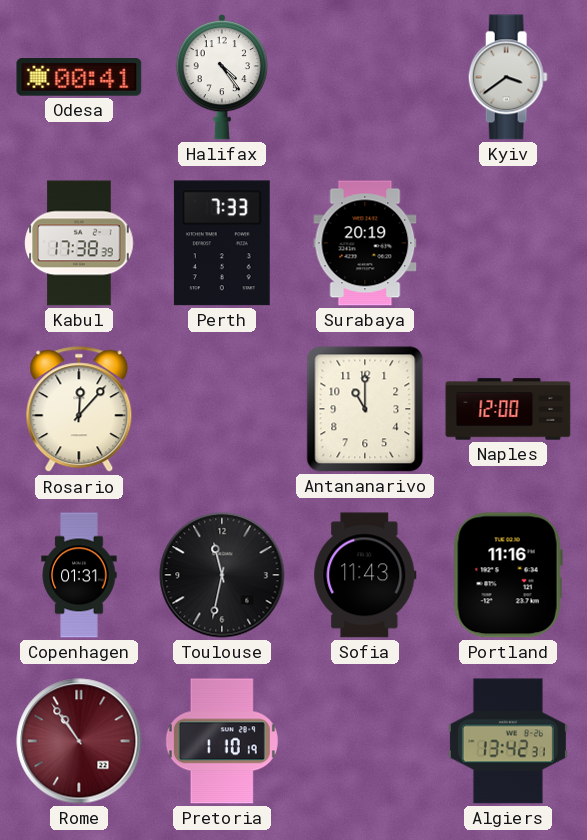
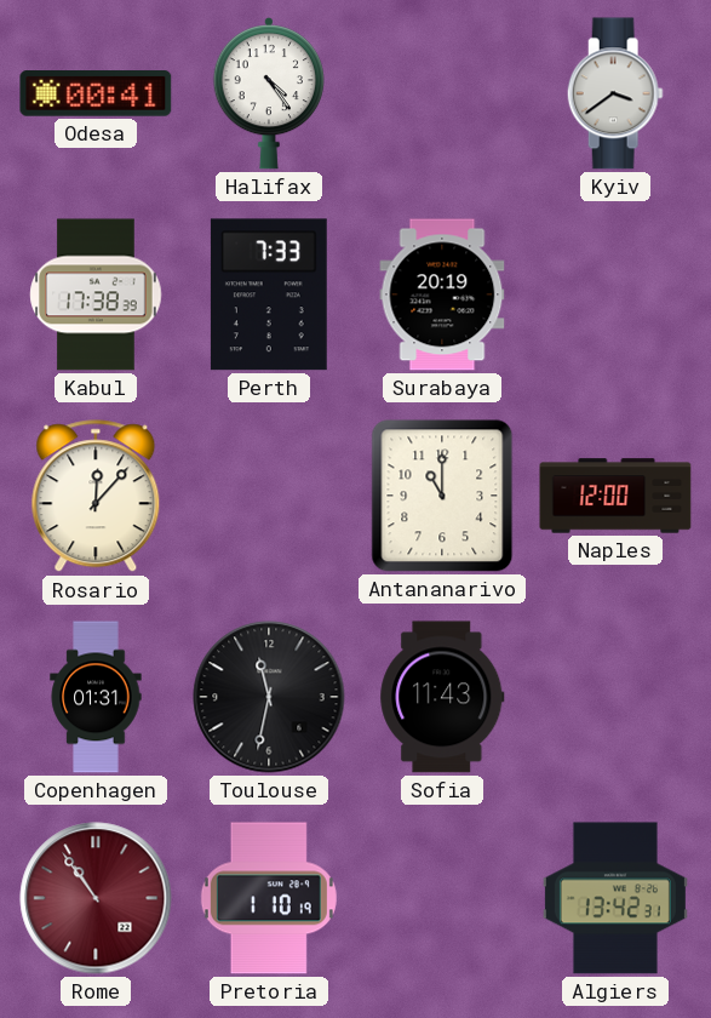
Portland: 11:16 -> none
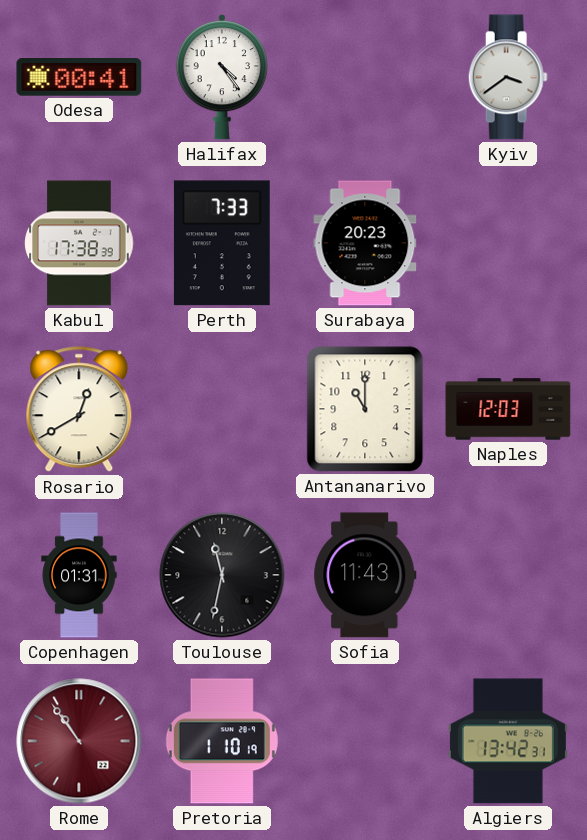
Surabaya: 20:19 -> 20:23
Rosario: 12:07 -> 12:40
Naples: 12:00 -> 12:03
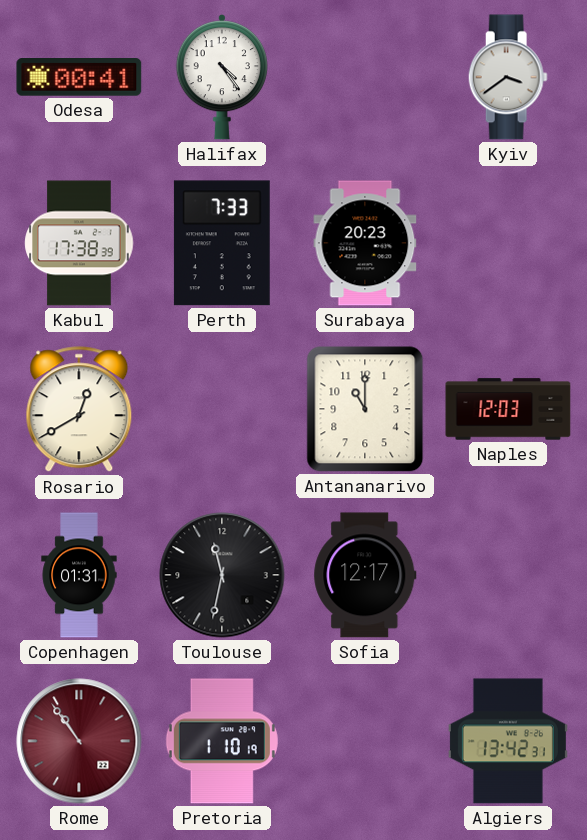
Sofia: 11:43 -> 12:17
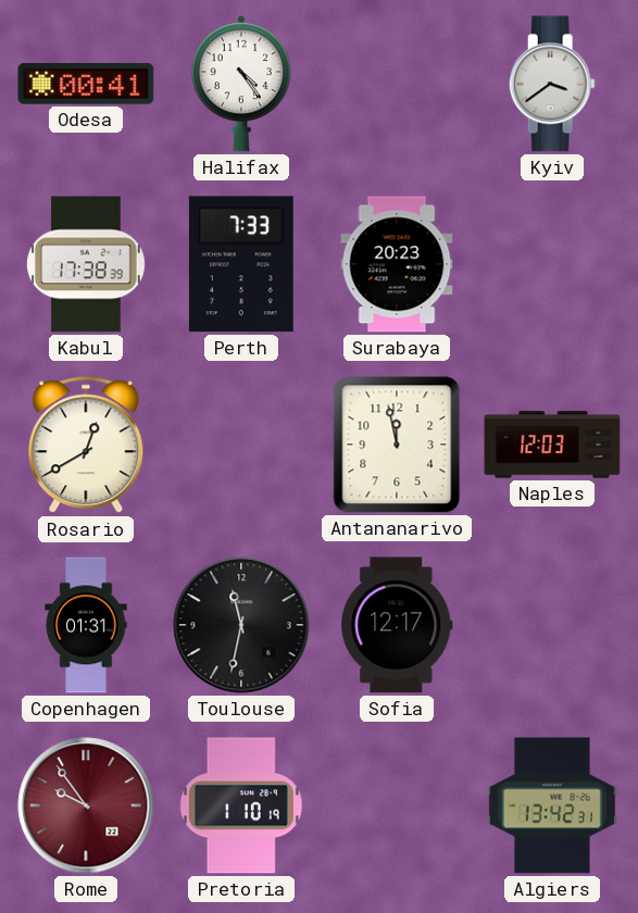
Antananarivo: 11:00 -> 11:58
Rome: 10:54 -> 9:54
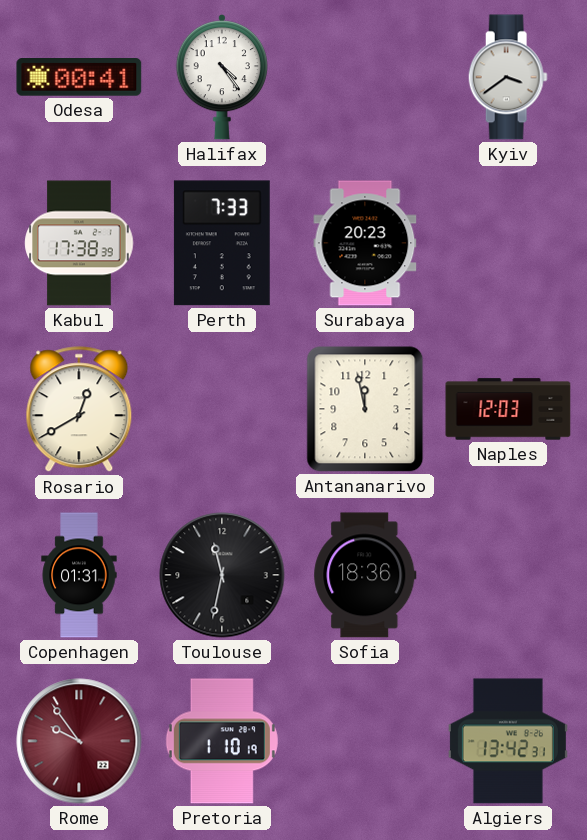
Sofia: 12:17 -> 18:36
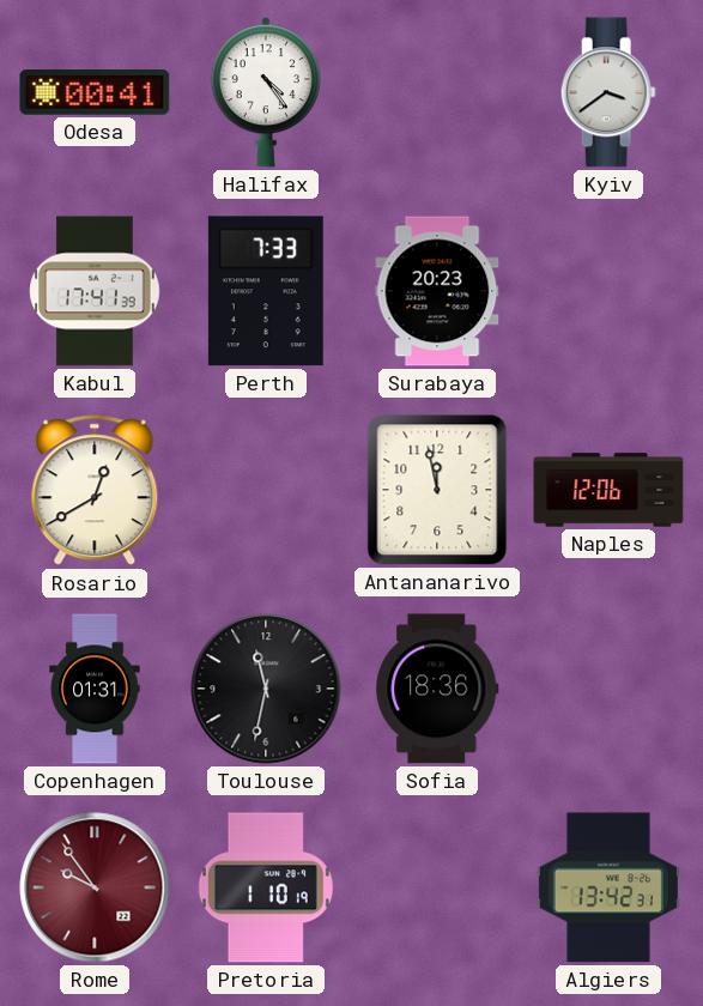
Kabul: 17:38 -> 17:41
Naples: 12:03 -> 12:06
